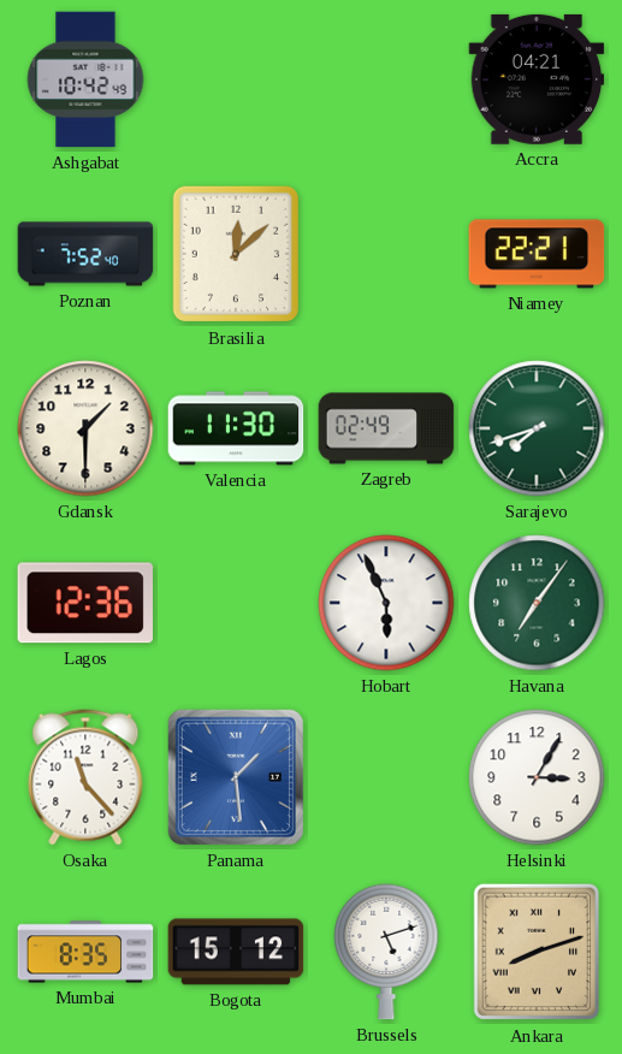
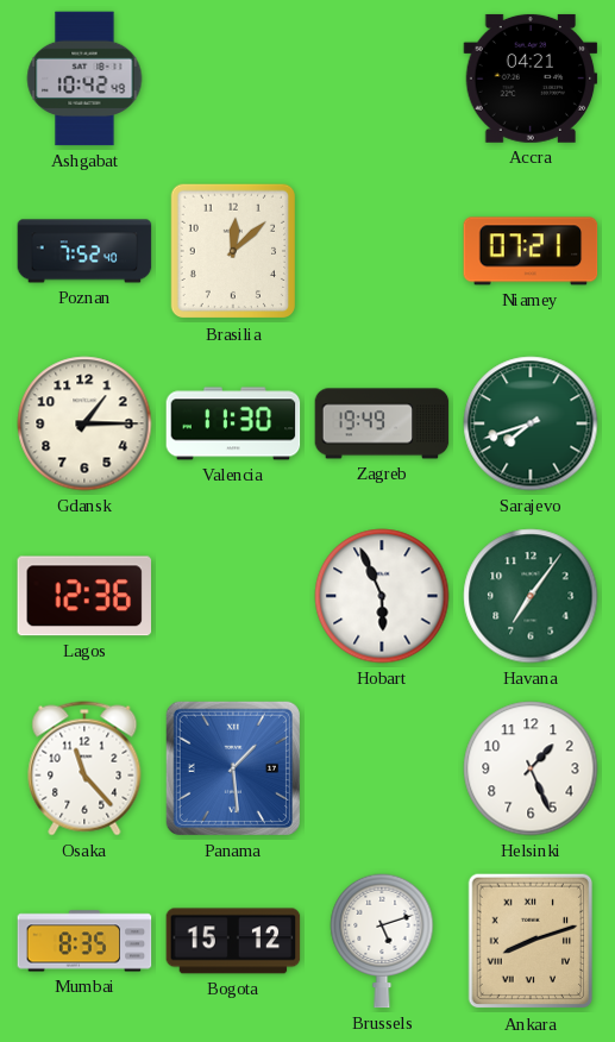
Niamey: 22:21 -> 07:21
Gdansk: 1:30 -> 1:15
Zagreb: 02:49 -> 19:49
Helsinki: 3:05 -> 1:26
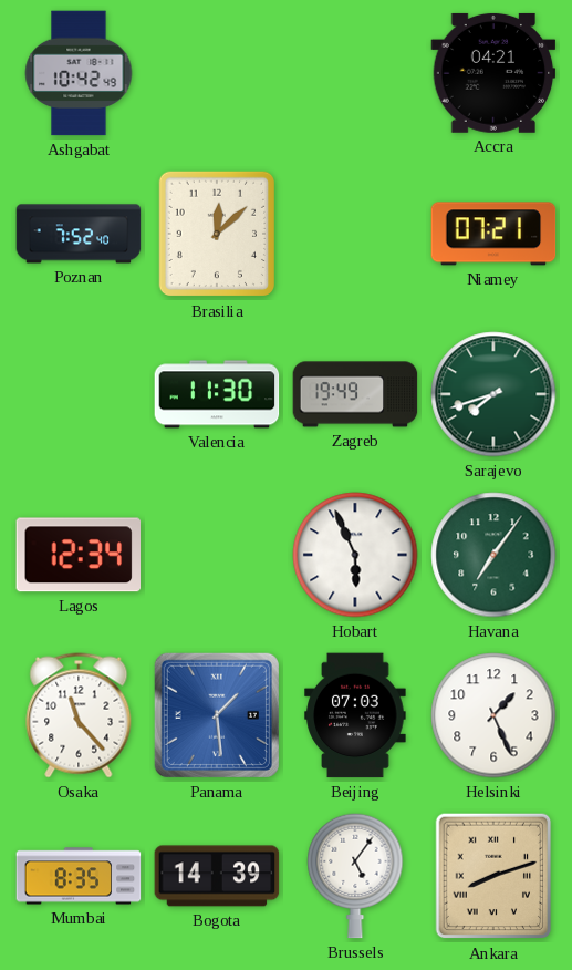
Gdansk: 1:15 -> none
Lagos: 12:36 -> 12:34
Beijing: none -> 07:03
Bogota: 15:12 -> 14:39
Brussels: 5:12 -> 5:06
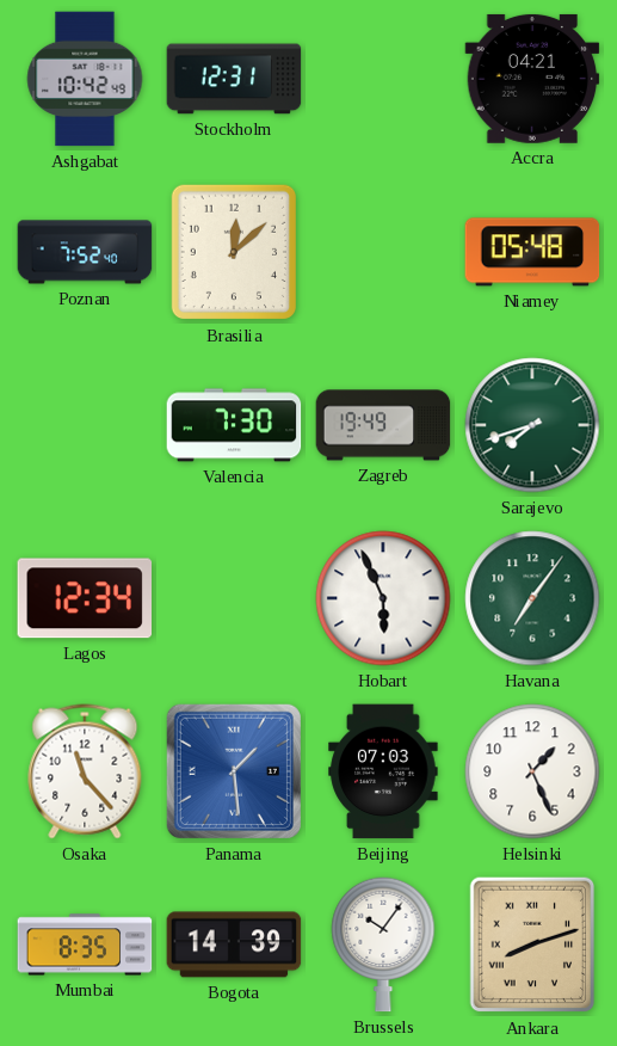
Stockholm: none -> 12:31
Niamey: 07:21 -> 05:48
Valencia: 11:30 -> 7:30
Brussels: 5:06 -> 10:06
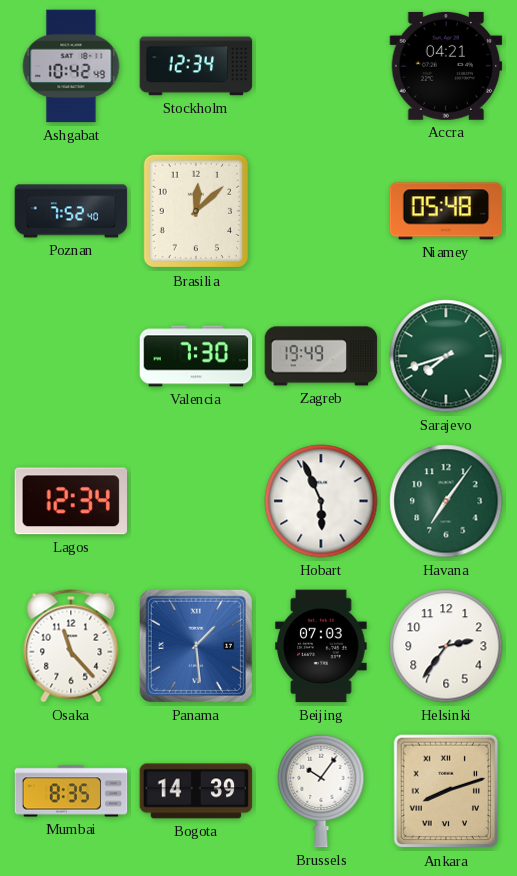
Stockholm: 12:31 -> 12:34
Helsinki: 1:26 -> 2:36
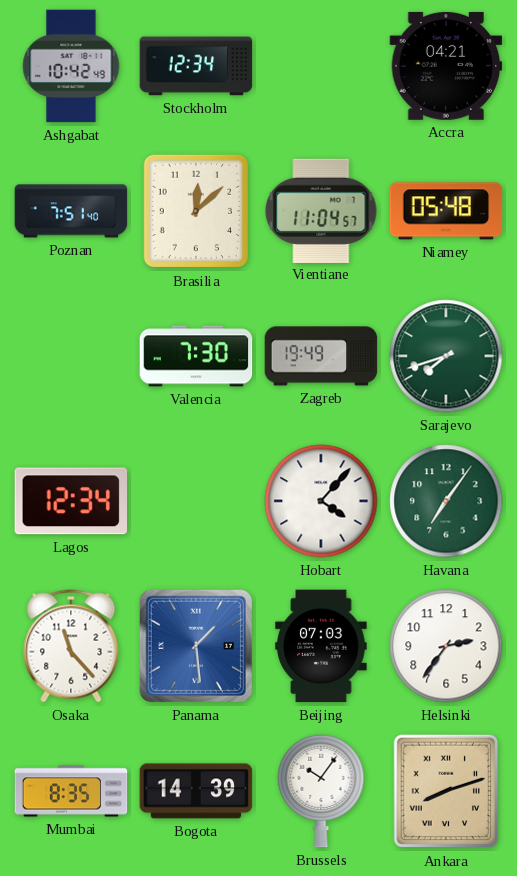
Poznan: 7:52 -> 7:51
Vientiane: none -> 11:04
Hobart: 5:56 -> 4:07
